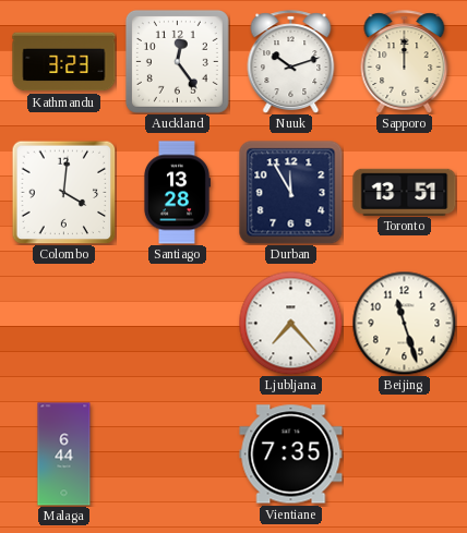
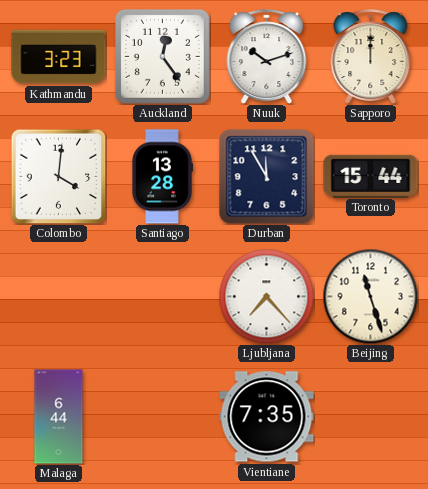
Toronto: 13:51 -> 15:44
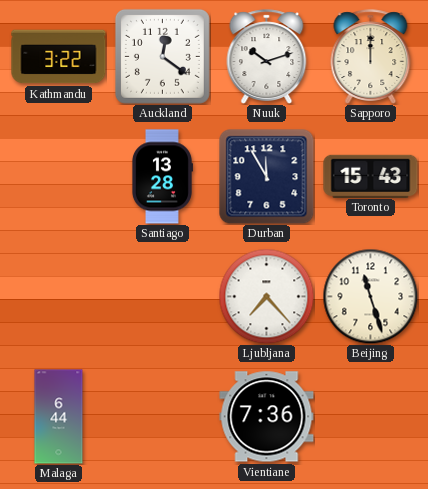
Kathmandu: 3:23 -> 3:22
Auckland: 12:24 -> 12:21
Colombo: 4:01 -> none
Toronto: 15:44 -> 15:43
Vientiane: 7:35 -> 7:36
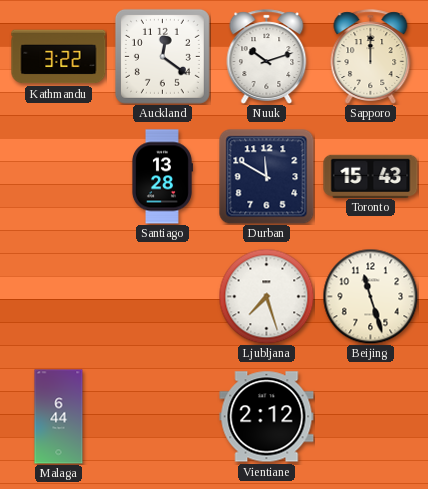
Durban: 11:55 -> 11:50
Ljubljana: 7:23 -> 7:27
Vientiane: 7:36 -> 2:12
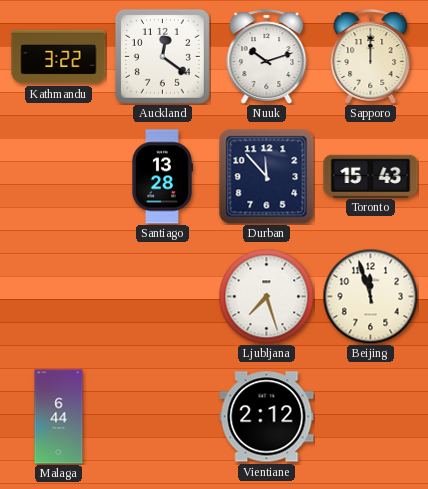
Durban: 11:50 -> 11:53
Beijing: 11:27 -> 11:57
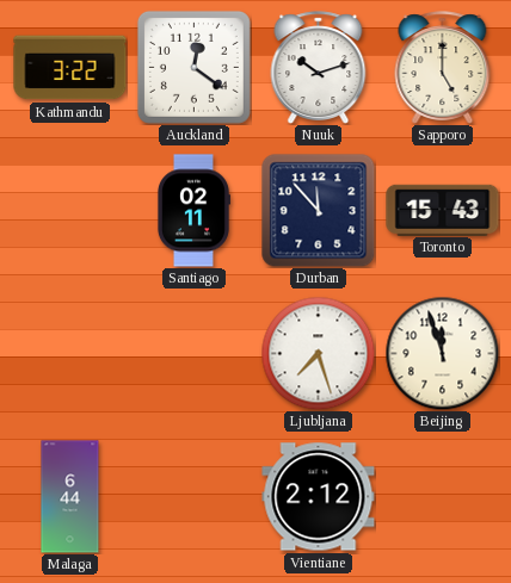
Sapporo: 12:00 -> 5:00
Santiago: 13:28 -> 02:11
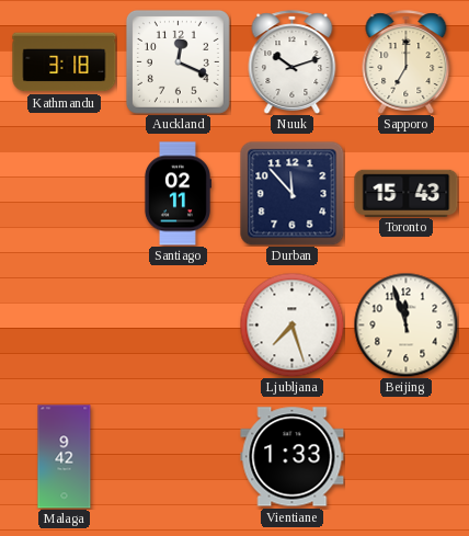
Kathmandu: 3:22 -> 3:18
Auckland: 12:21 -> 12:19
Sapporo: 5:00 -> 7:00
Malaga: 6:44 -> 9:42
Vientiane: 2:12 -> 1:33
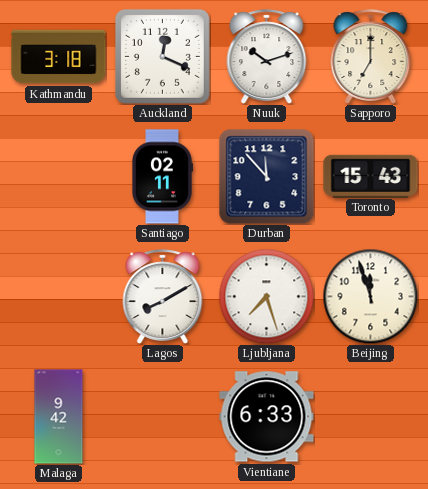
Lagos: none -> 8:10
Vientiane: 1:33 -> 6:33
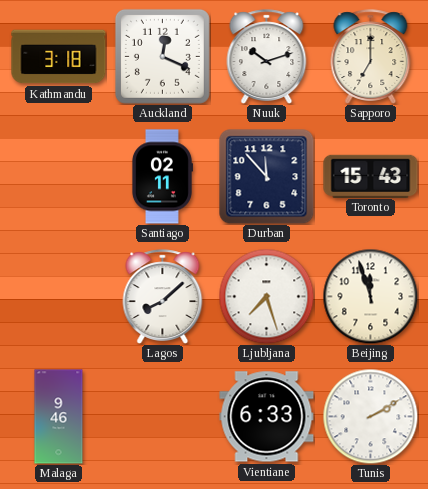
Lagos: 8:10 -> 8:08
Malaga: 9:42 -> 9:46
Tunis: none -> 2:10
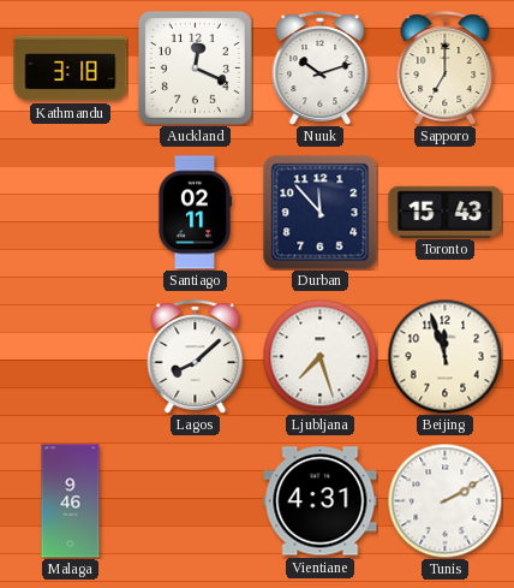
Vientiane: 6:33 -> 4:31
